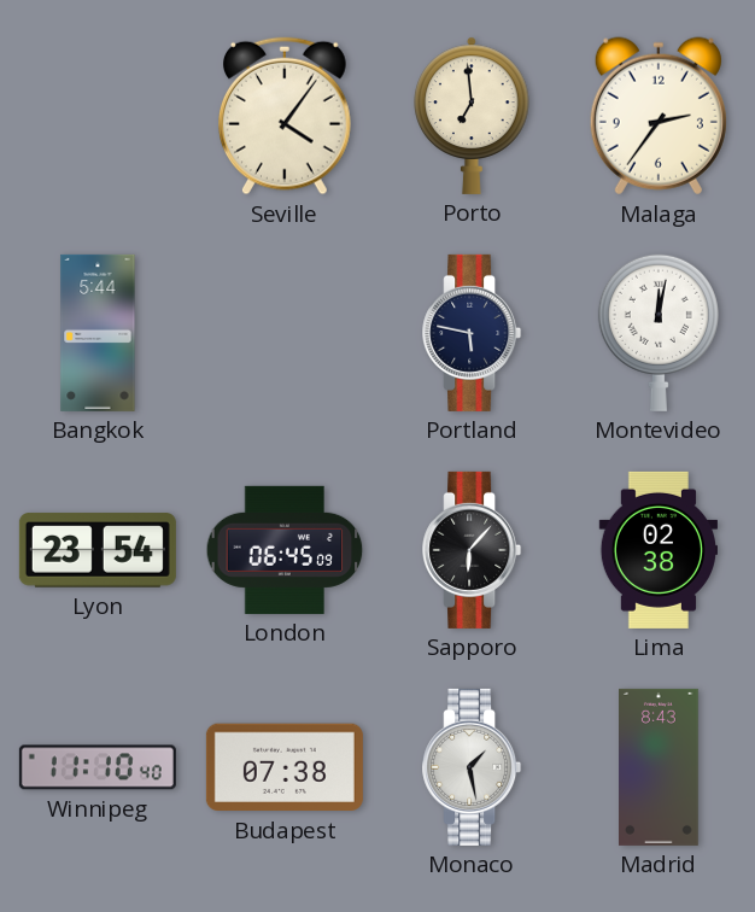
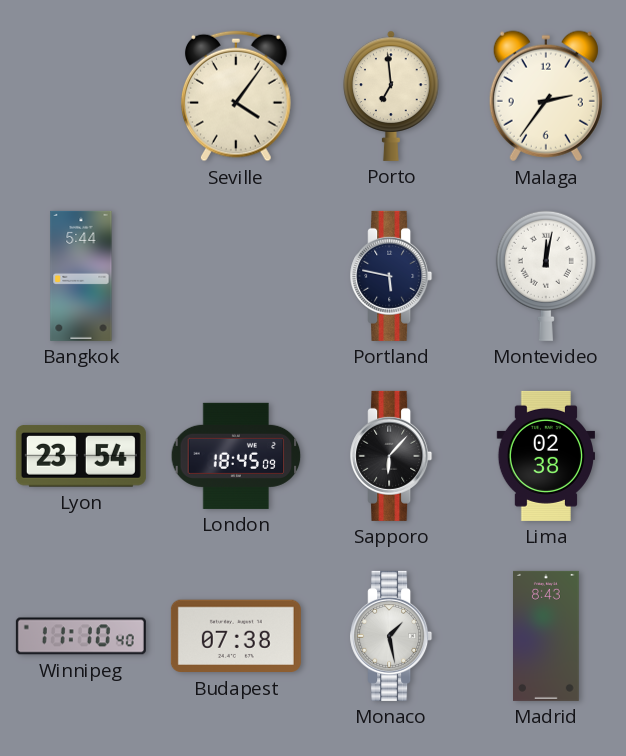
London: 06:45 -> 18:45
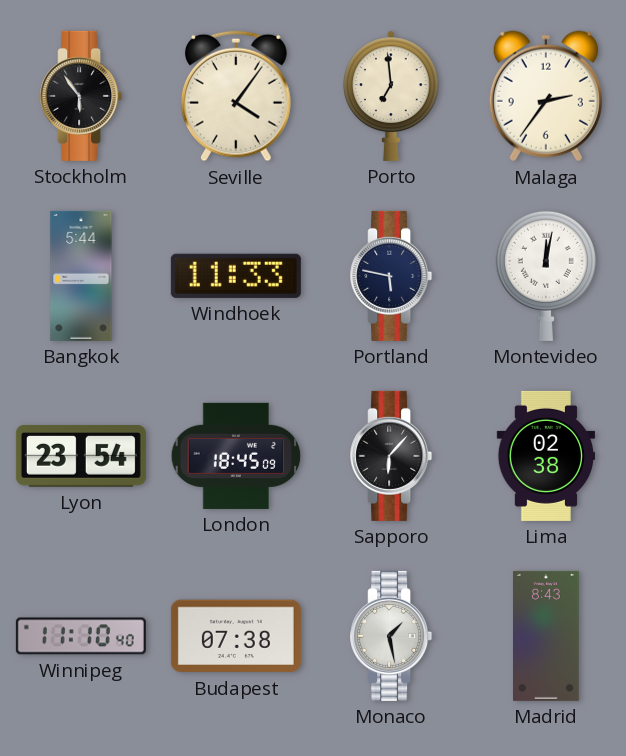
Stockholm: none -> 5:54
Windhoek: none -> 11:33
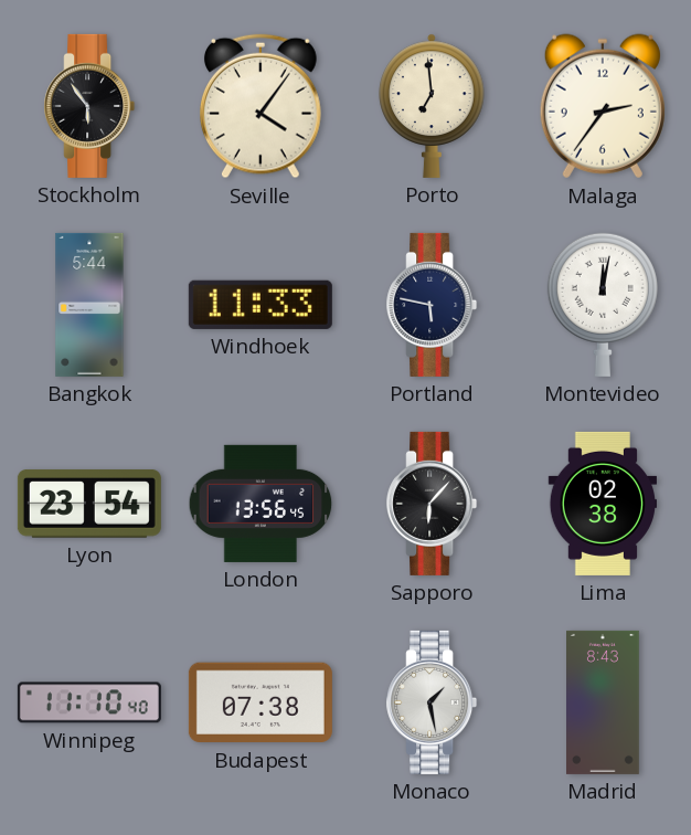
London: 18:45 -> 13:56
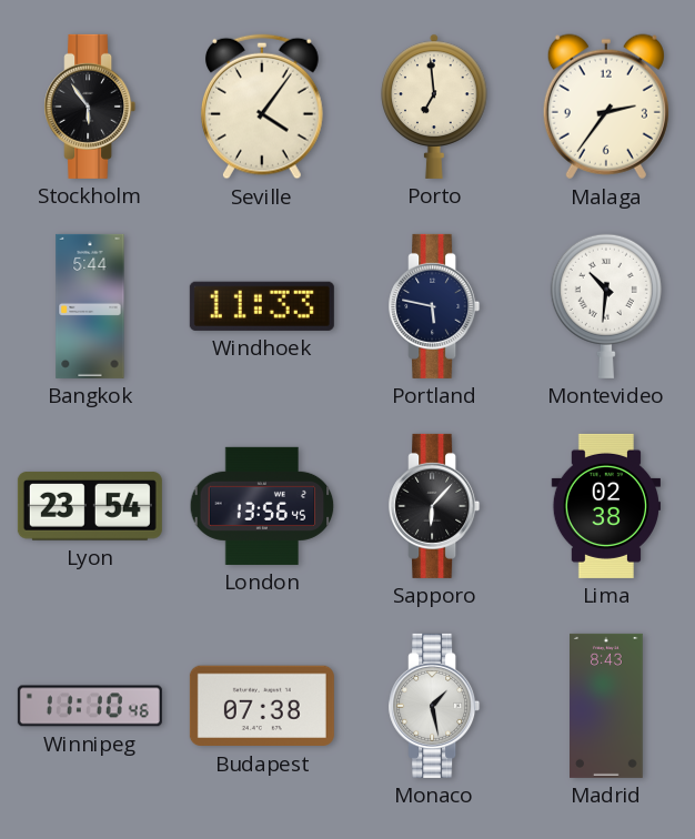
Montevideo: 12:02 -> 10:31
Winnipeg: 11:10:40 -> 11:10:46
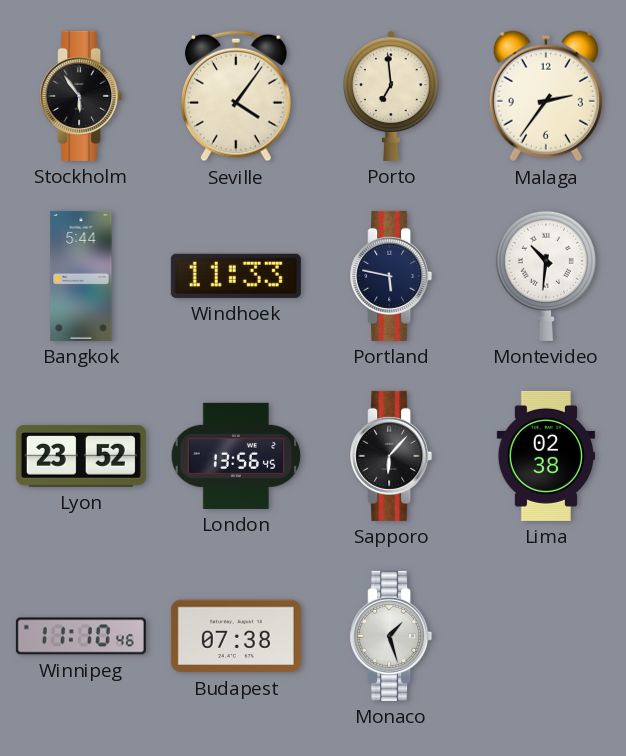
Lyon: 23:54 -> 23:52
Monaco: 1:28 -> 1:27
Madrid: 8:43 -> none
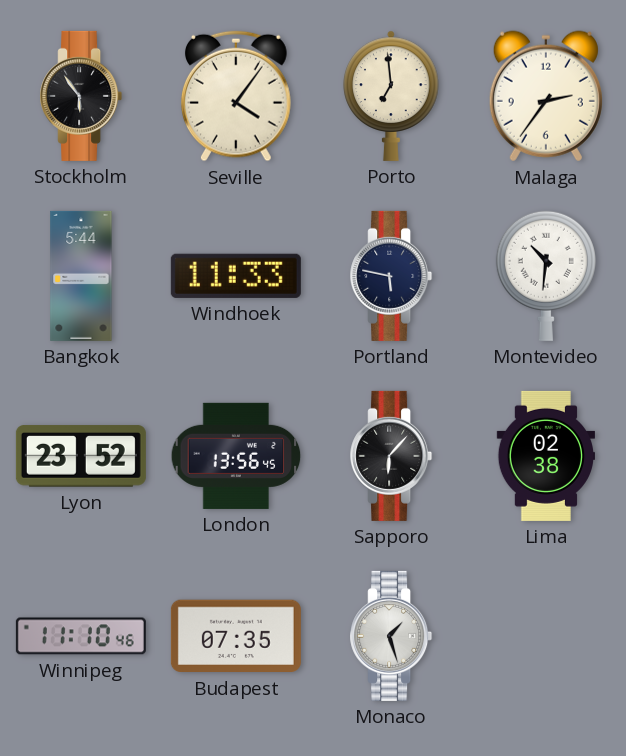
Budapest: 07:38 -> 07:35
